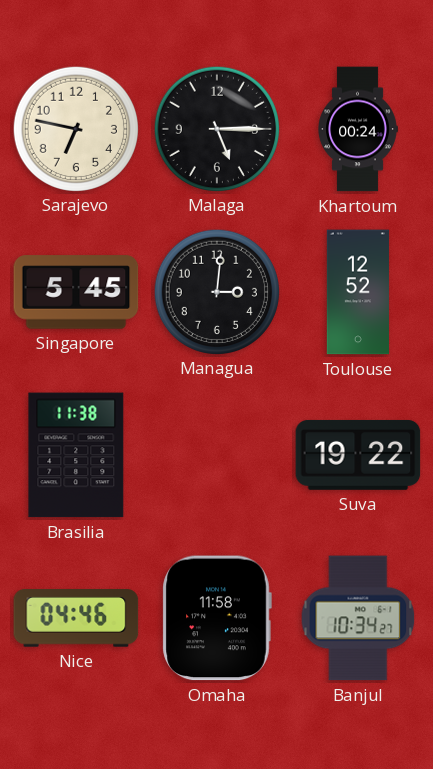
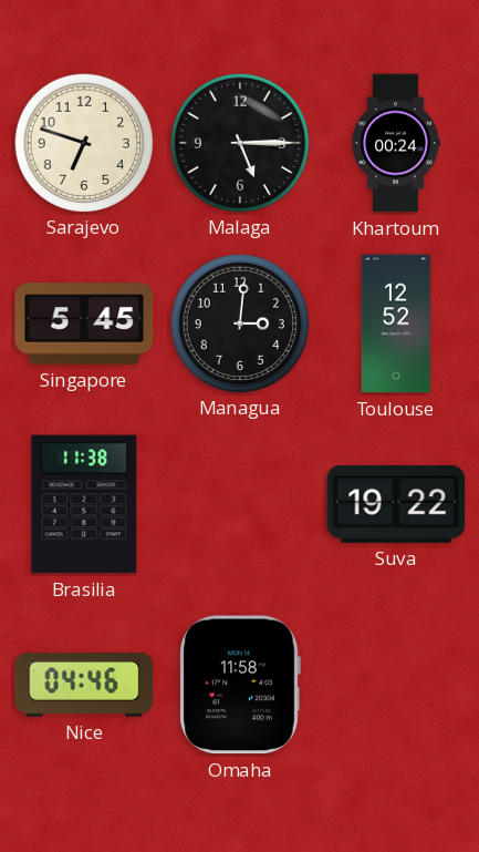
Sarajevo: 6:47 -> 6:48
Banjul: 10:34 -> none
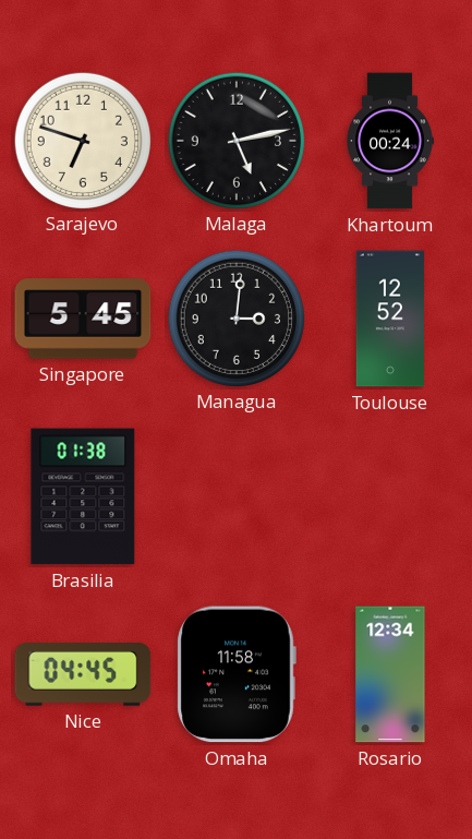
Malaga: 5:15 -> 5:13
Brasilia: 11:38 -> 01:38
Suva: 19:22 -> none
Nice: 04:46 -> 04:45
Rosario: none -> 12:34
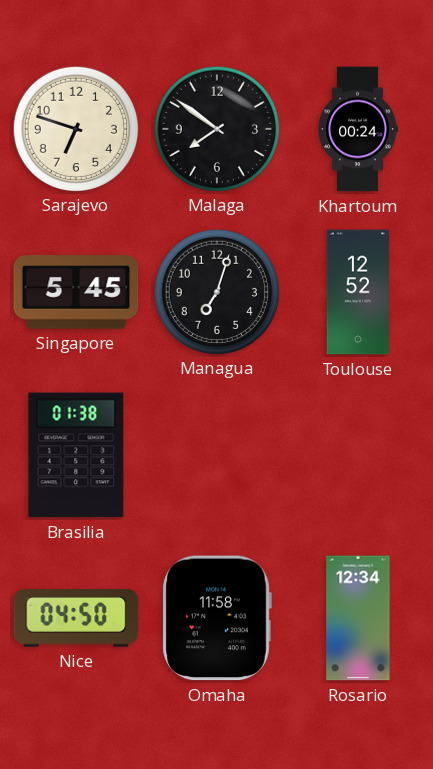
Malaga: 5:13 -> 7:51
Managua: 3:01 -> 7:03
Nice: 04:45 -> 04:50
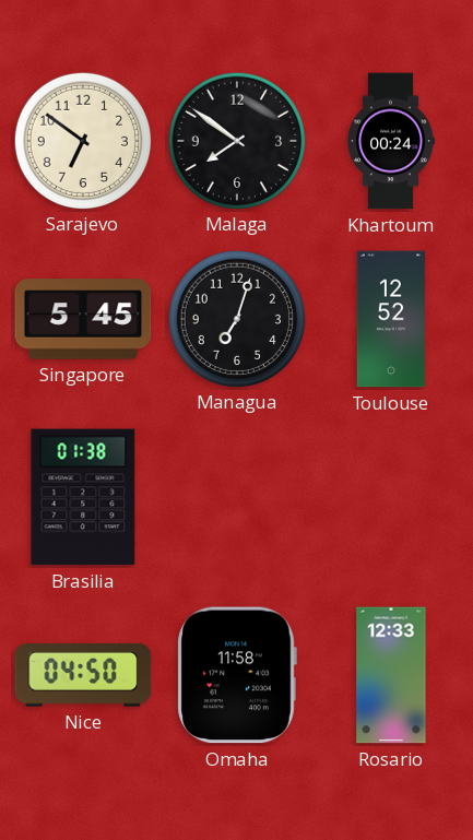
Sarajevo: 6:48 -> 6:51
Rosario: 12:34 -> 12:33
